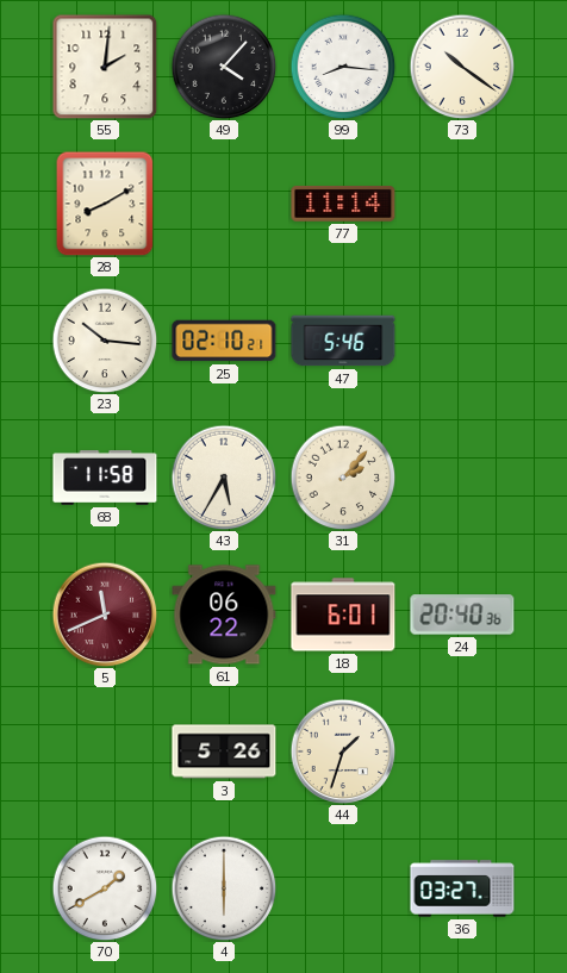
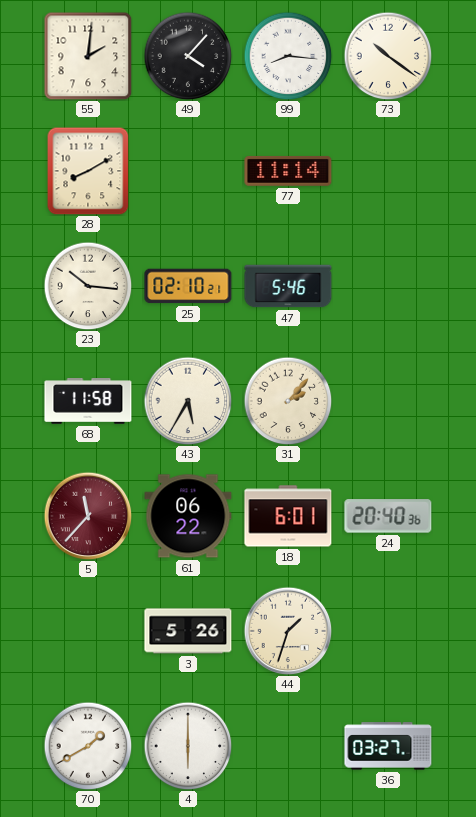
5: 11:41 -> 11:37
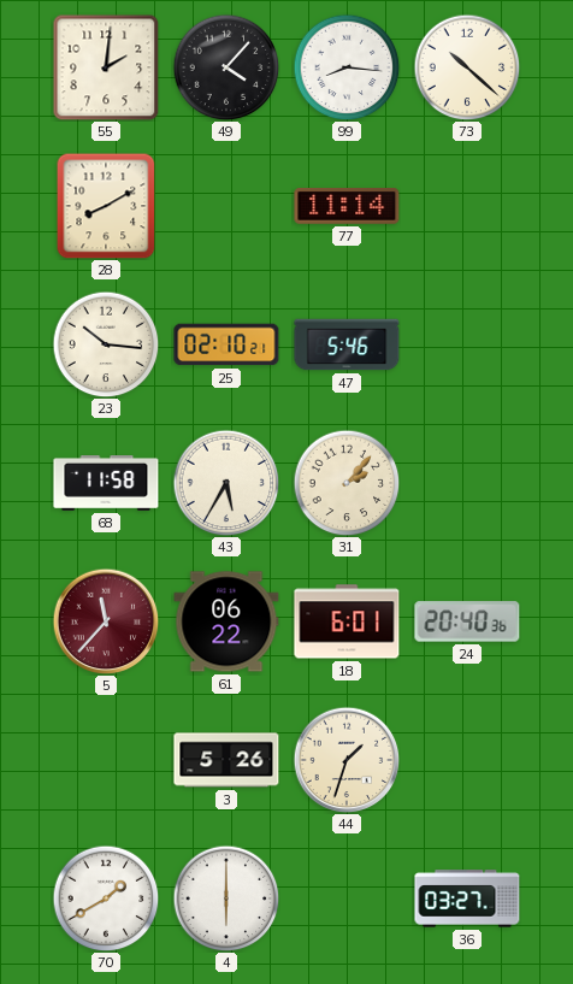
73: 10:21 -> 10:22
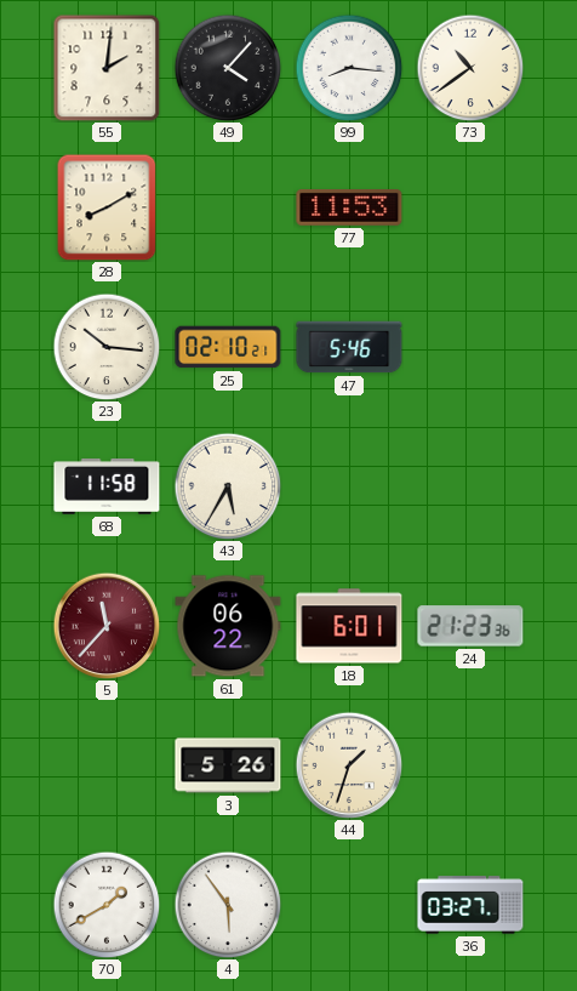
73: 10:22 -> 10:39
77: 11:14 -> 11:53
31: 2:07 -> none
24: 20:40 -> 21:23
4: 6:00 -> 5:54
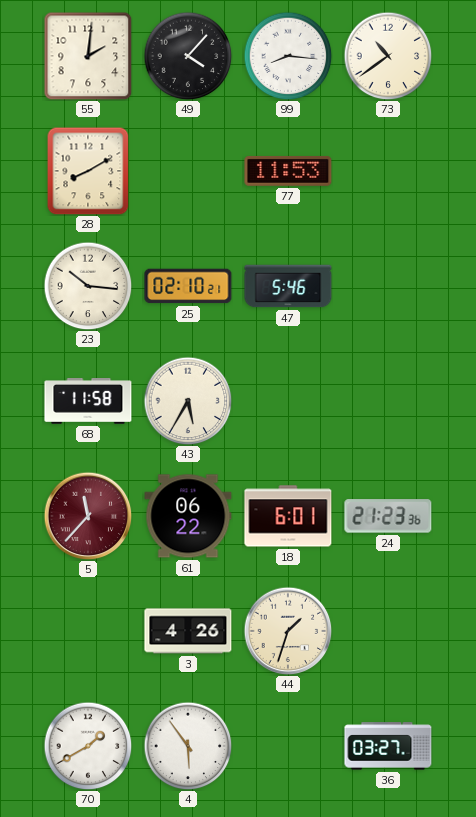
3: 5:26 -> 4:26
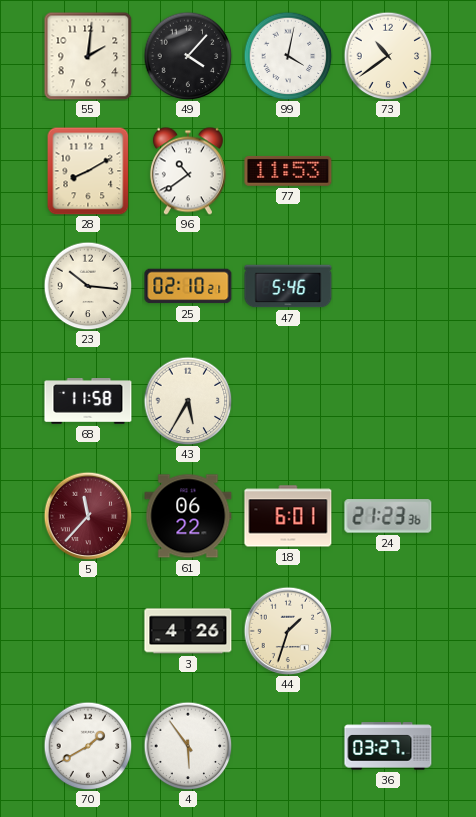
99: 8:16 -> 4:02
96: none -> 10:39
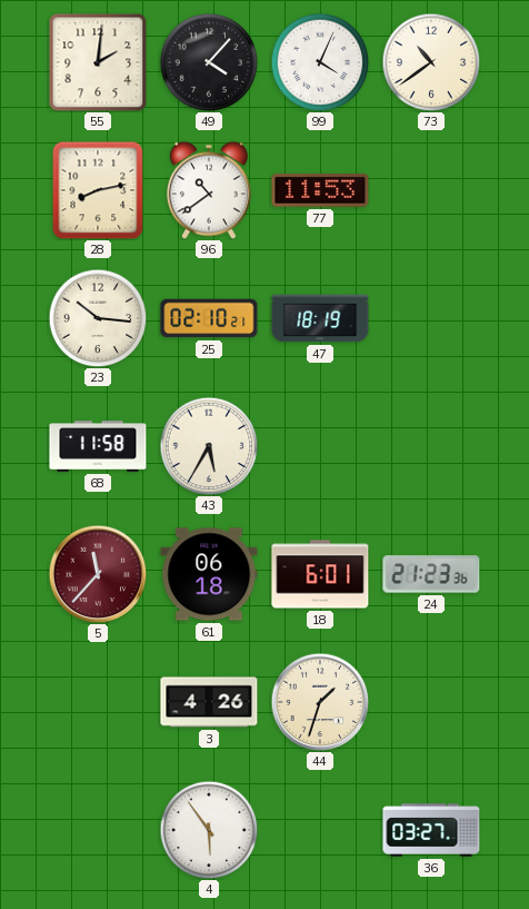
99: 4:02 -> 4:04
28: 8:10 -> 8:13
47: 5:46 -> 18:19
61: 06:22 -> 06:18
70: 1:40 -> none
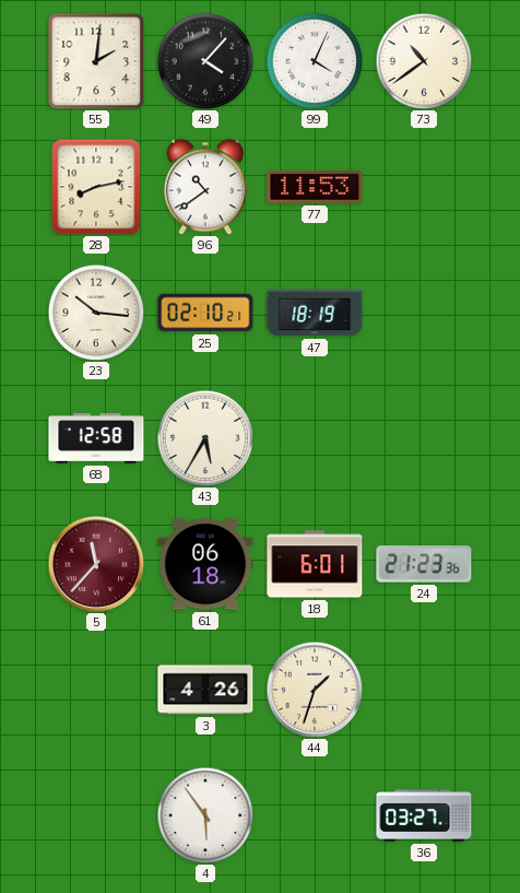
68: 11:58 -> 12:58
